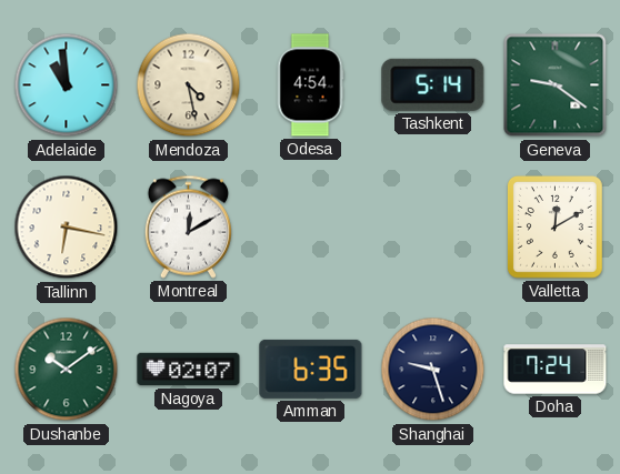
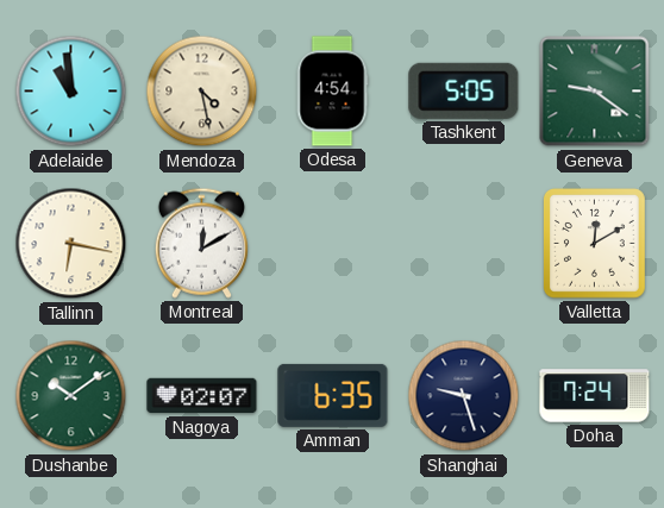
Tashkent: 5:14 -> 5:05
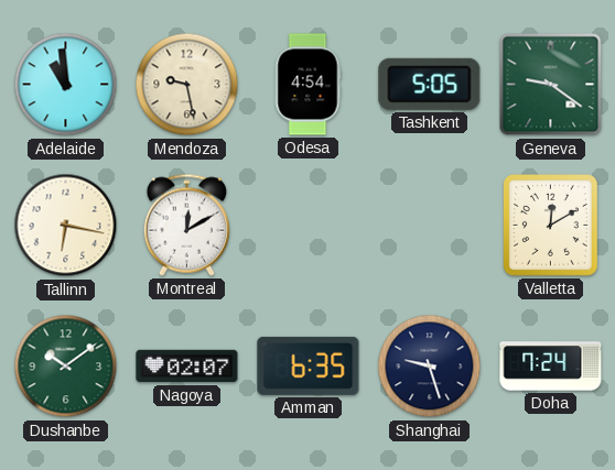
Mendoza: 4:28 -> 9:28
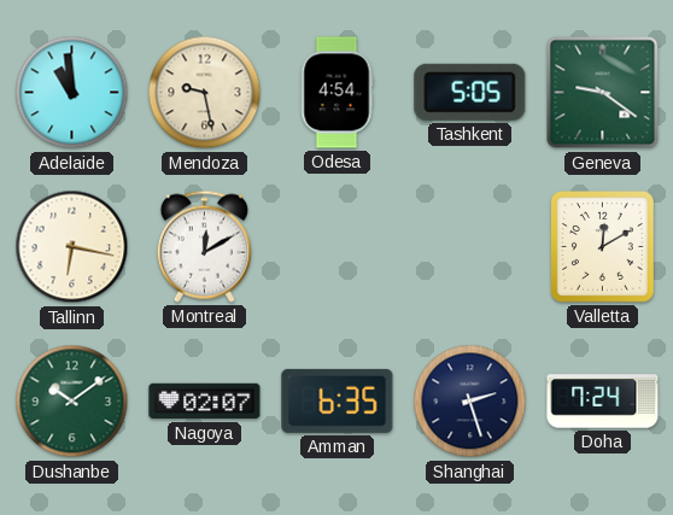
Shanghai: 9:27 -> 2:27
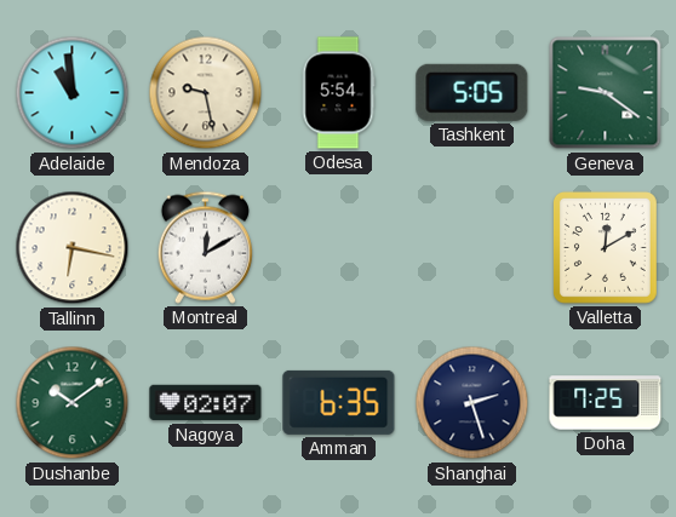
Odesa: 4:54 -> 5:54
Doha: 7:24 -> 7:25
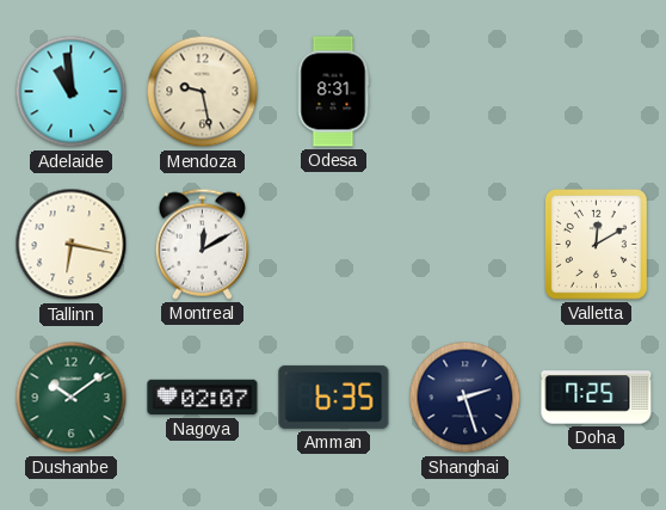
Odesa: 5:54 -> 8:31
Tashkent: 5:05 -> none
Geneva: 9:21 -> none
